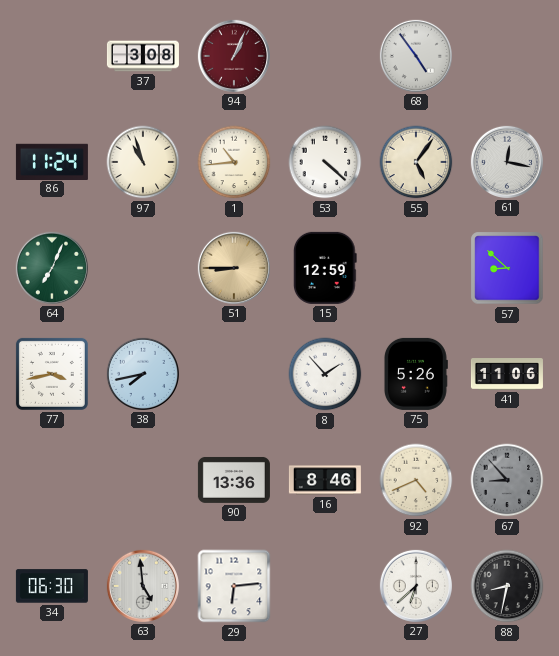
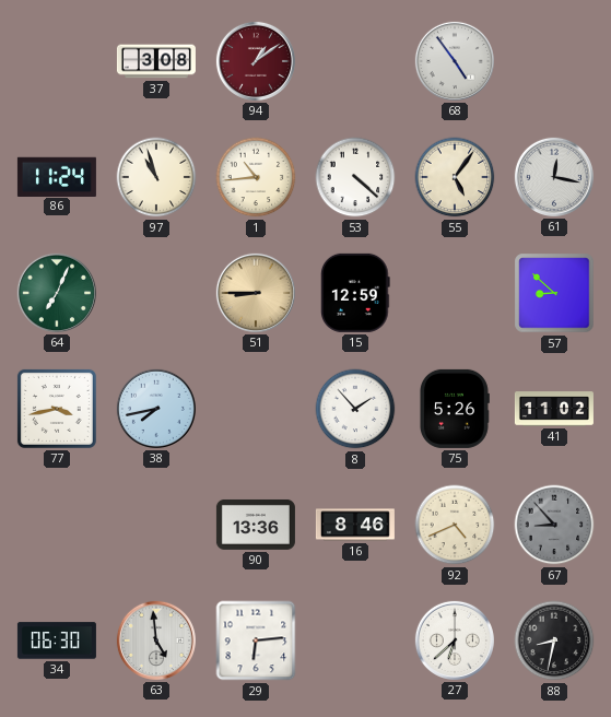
94: 1:04 -> 1:09
41: 11:06 -> 11:02
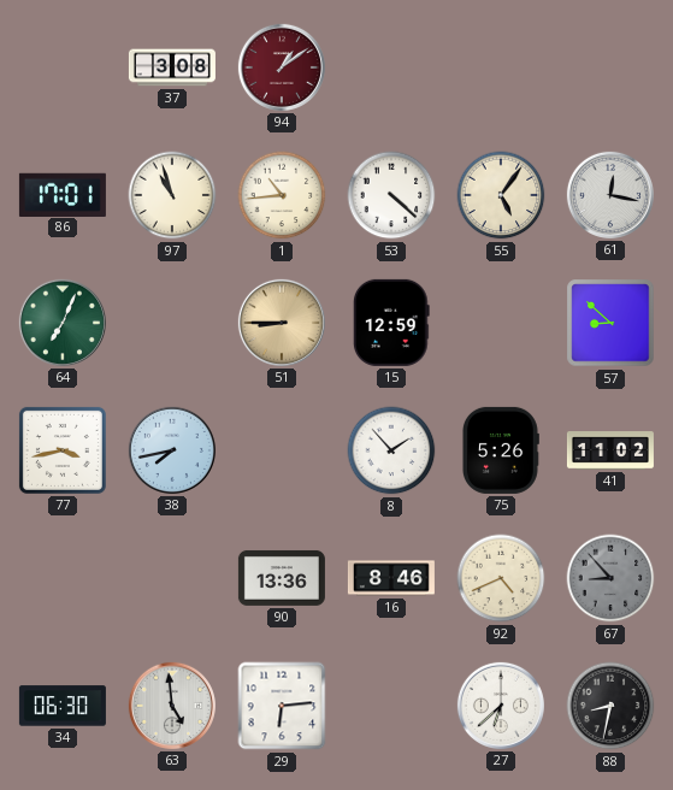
68: 4:54 -> none
86: 11:24 -> 17:01
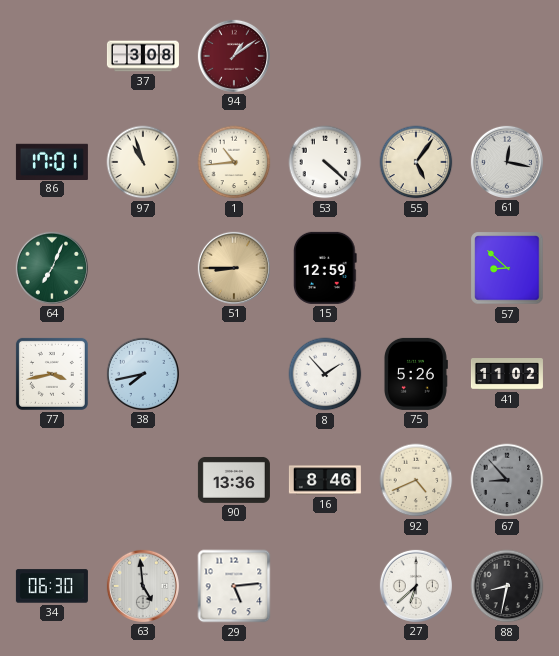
29: 6:14 -> 5:14
